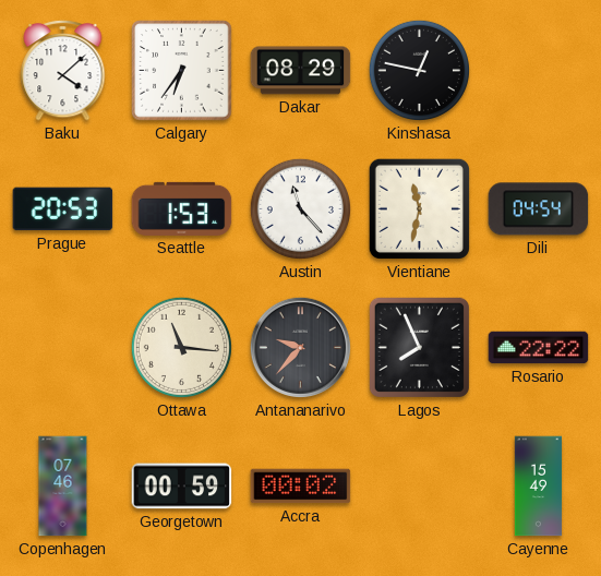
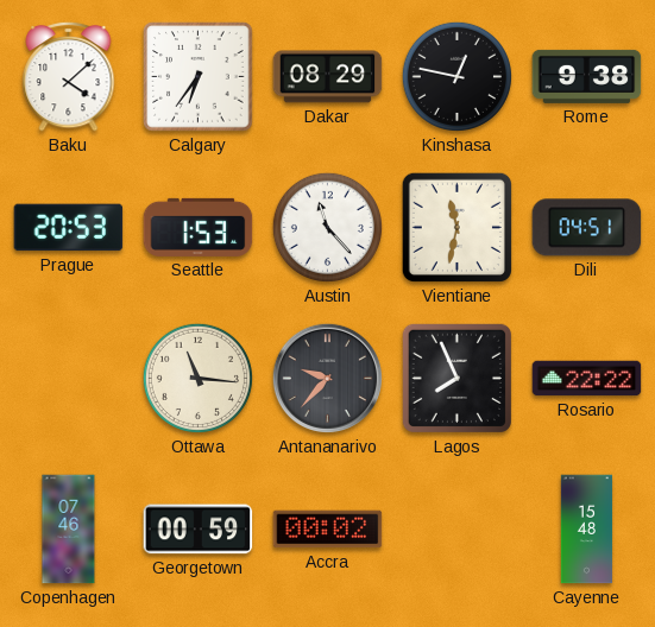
Rome: none -> 9:38
Dili: 04:54 -> 04:51
Cayenne: 15:49 -> 15:48
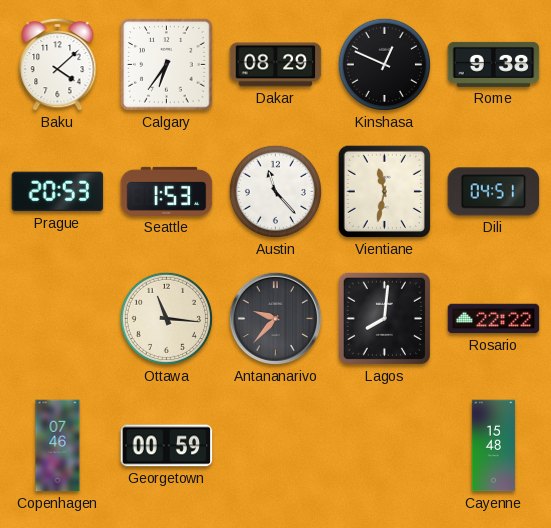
Kinshasa: 12:47 -> 12:49
Lagos: 7:56 -> 8:01
Accra: 00:02 -> none
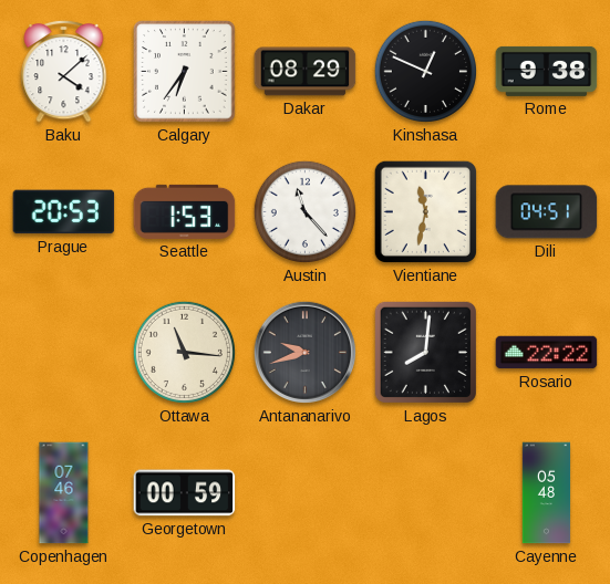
Antananarivo: 9:37 -> 9:42
Cayenne: 15:48 -> 05:48
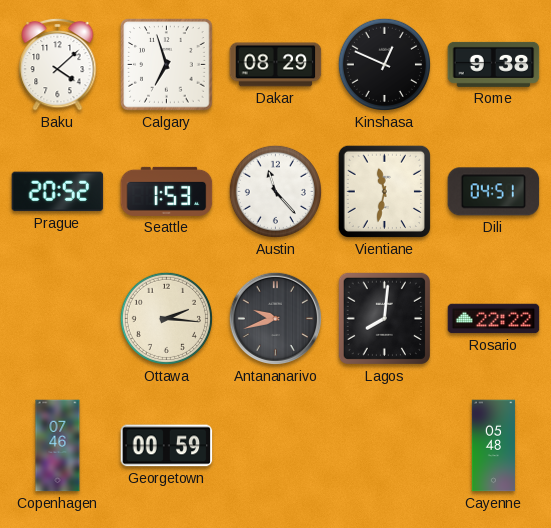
Calgary: 6:36 -> 6:57
Prague: 20:53 -> 20:52
Ottawa: 11:16 -> 2:16
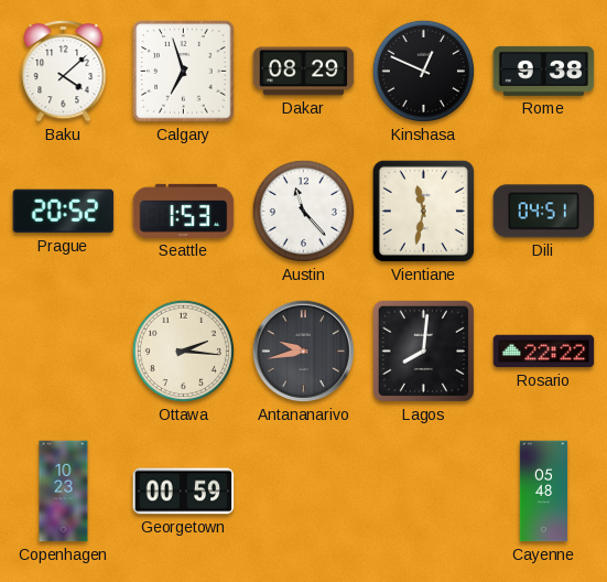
Antananarivo: 9:42 -> 9:43
Copenhagen: 07:46 -> 10:23
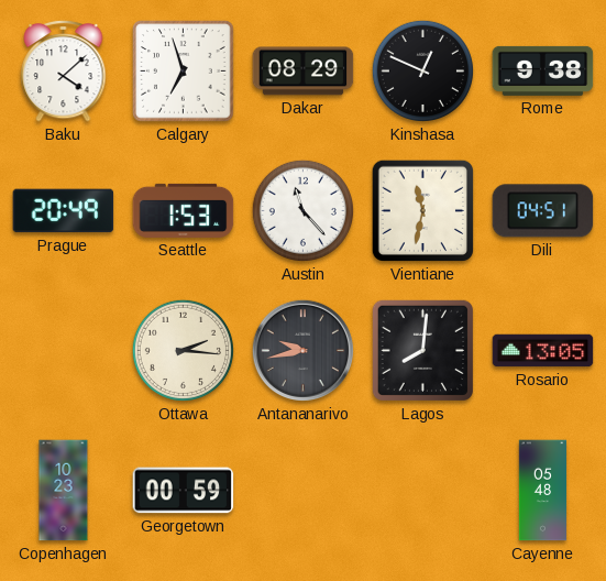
Prague: 20:52 -> 20:49
Rosario: 22:22 -> 13:05
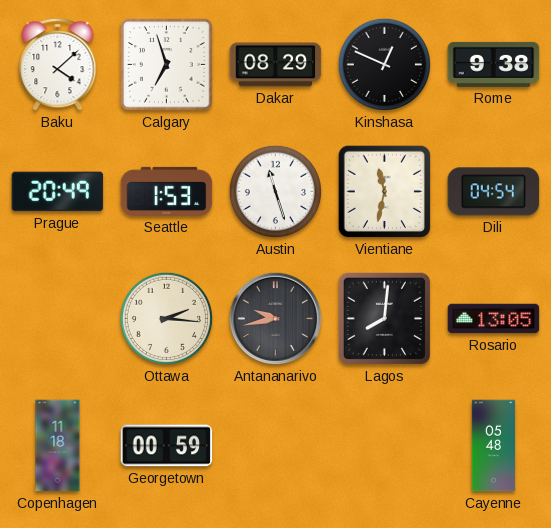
Austin: 11:23 -> 11:27
Dili: 04:51 -> 04:54
Copenhagen: 10:23 -> 11:18
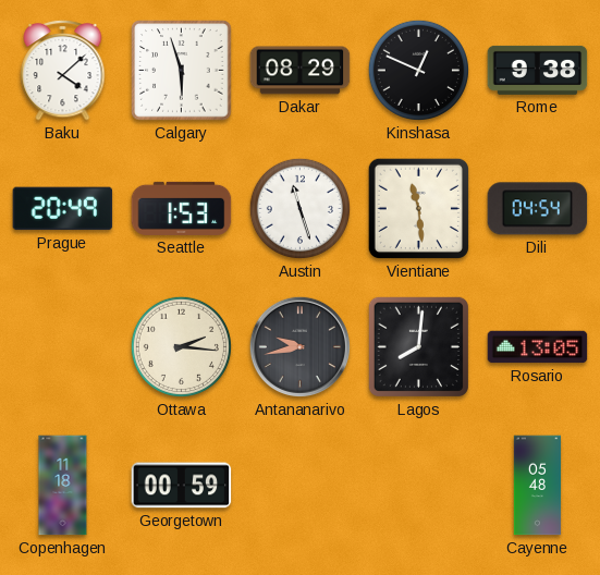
Calgary: 6:57 -> 5:57
Vientiane: 11:32 -> 11:29
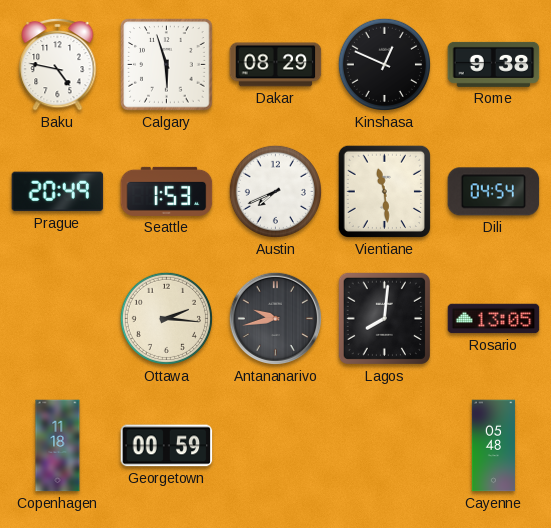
Baku: 4:08 -> 4:47
Austin: 11:27 -> 7:41
